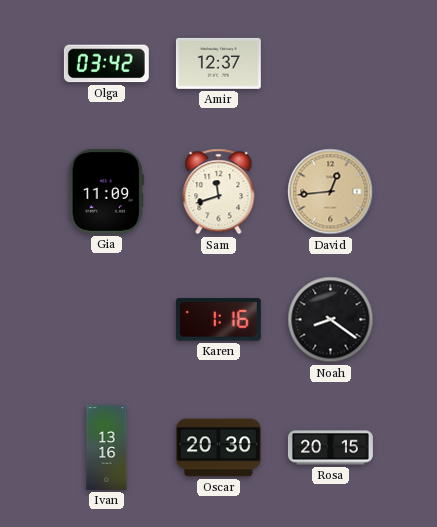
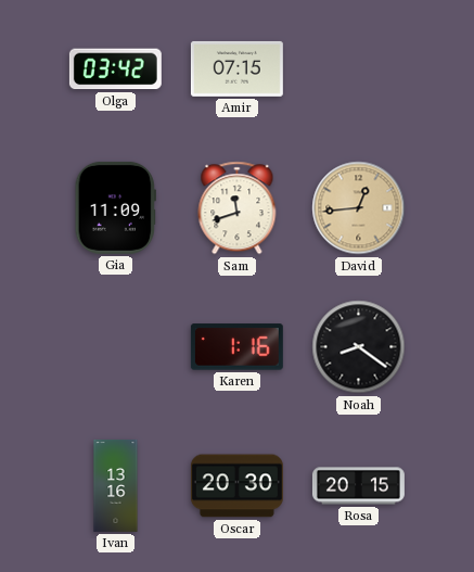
Amir: 12:37 -> 07:15
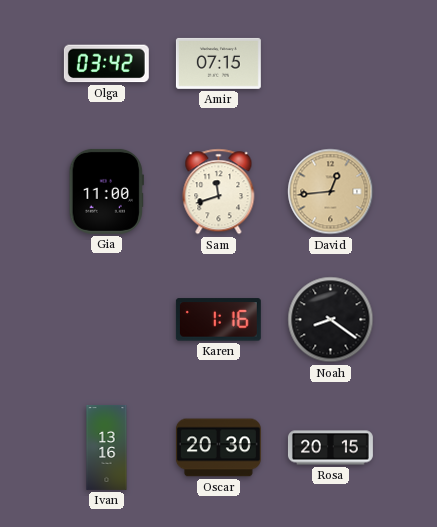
Gia: 11:09 -> 11:00
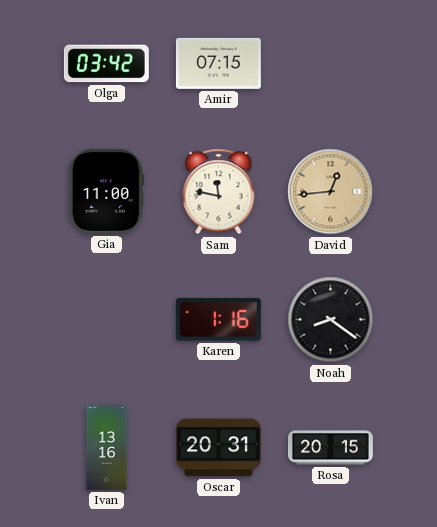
Sam: 11:42 -> 11:47
Oscar: 20:30 -> 20:31
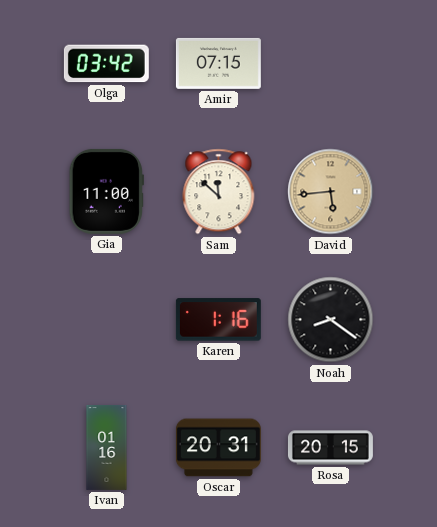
Sam: 11:47 -> 11:52
David: 12:44 -> 5:44
Ivan: 13:16 -> 01:16
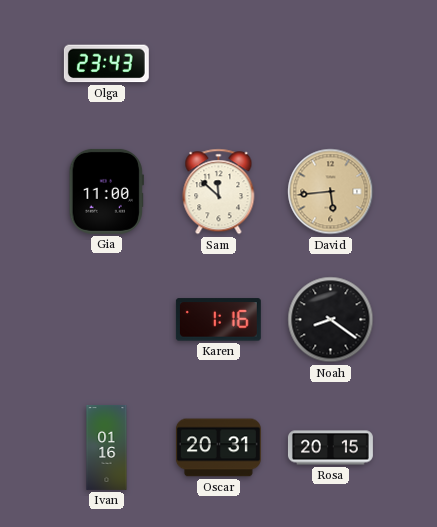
Olga: 03:42 -> 23:43
Amir: 07:15 -> none
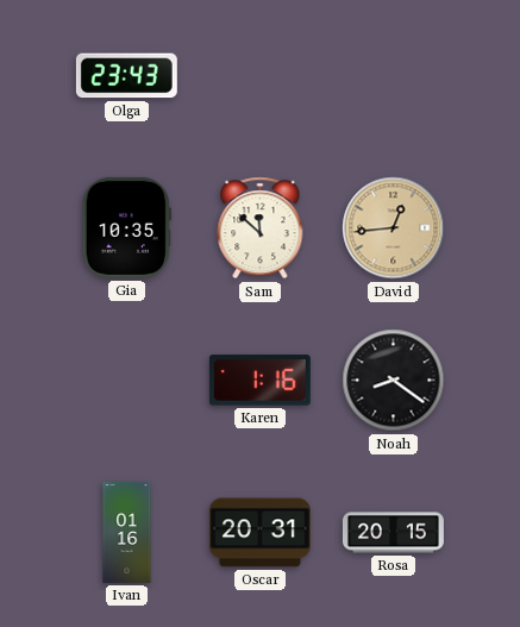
Gia: 11:00 -> 10:35
David: 5:44 -> 12:44
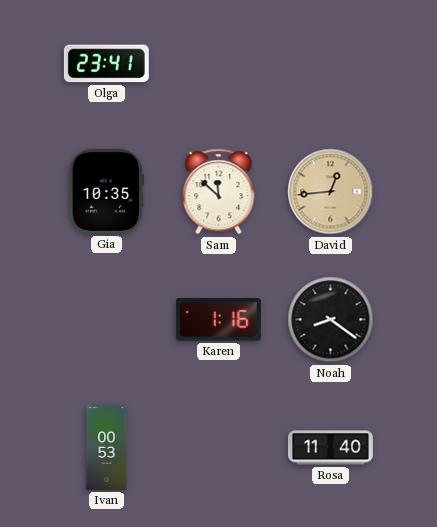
Olga: 23:43 -> 23:41
Ivan: 01:16 -> 00:53
Oscar: 20:31 -> none
Rosa: 20:15 -> 11:40
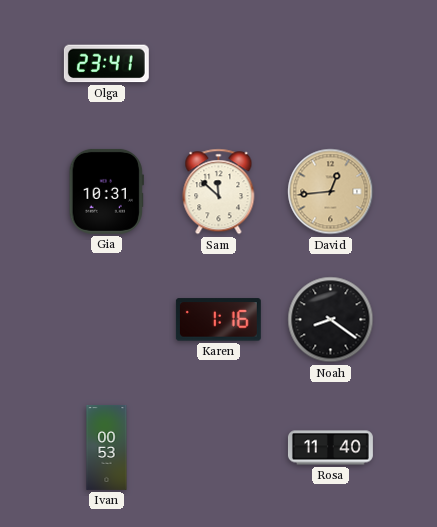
Gia: 10:35 -> 10:31
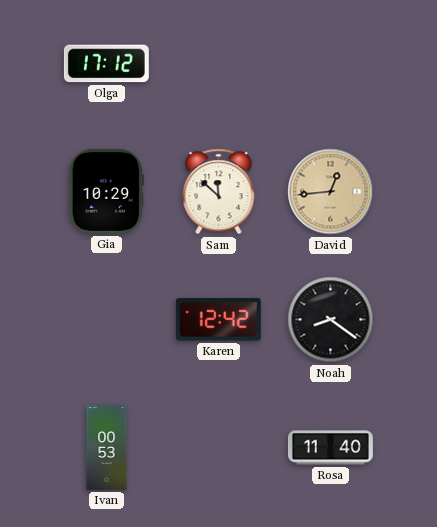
Olga: 23:41 -> 17:12
Gia: 10:31 -> 10:29
Karen: 1:16 -> 12:42
